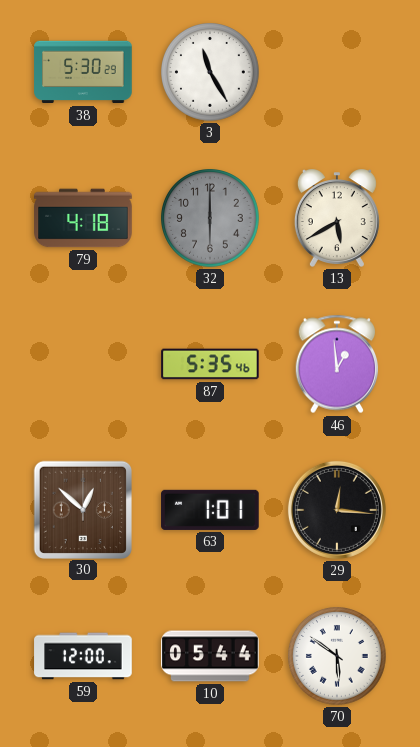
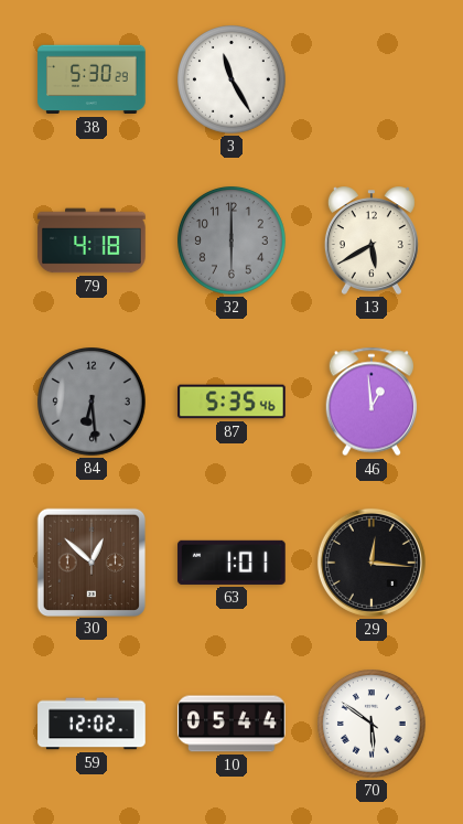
84: none -> 6:29
59: 12:00 -> 12:02
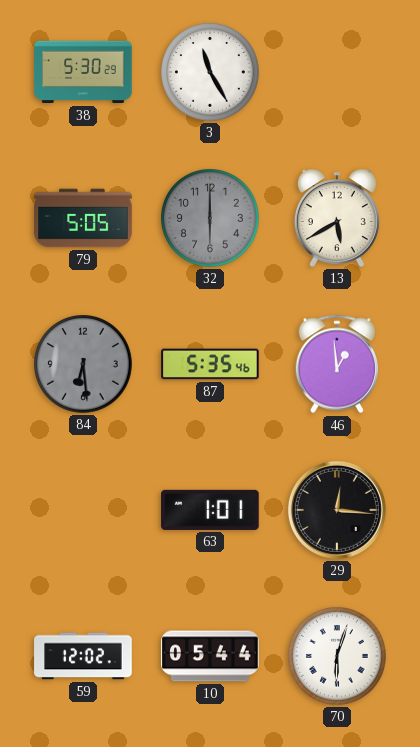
79: 4:18 -> 5:05
30: 12:52 -> none
70: 5:51 -> 6:03
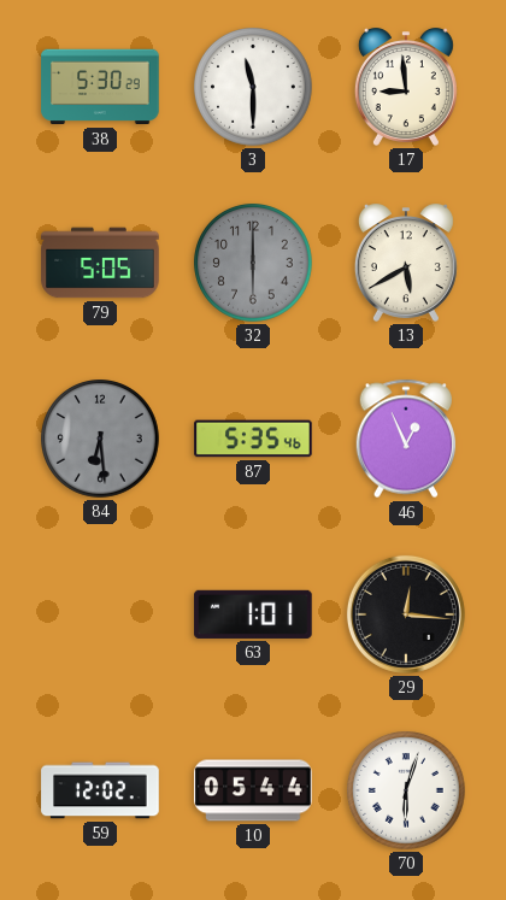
3: 11:25 -> 11:30
17: none -> 8:59
46: 12:59 -> 12:56
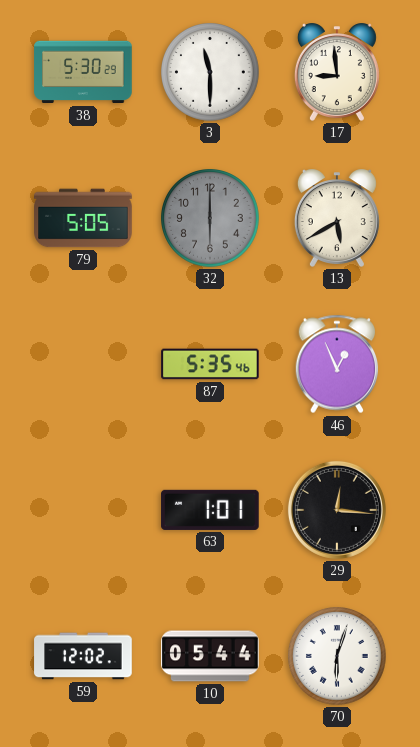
84: 6:29 -> none
